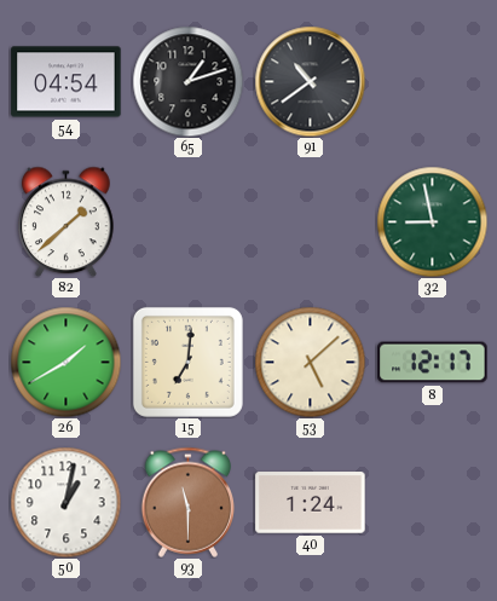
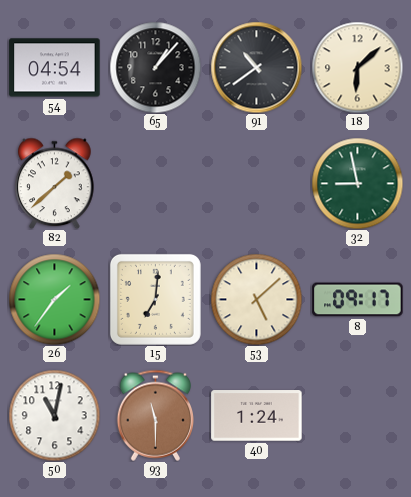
65: 1:12 -> 1:07
18: none -> 6:08
26: 1:40 -> 1:36
8: 12:17 -> 09:17
50: 1:02 -> 11:02
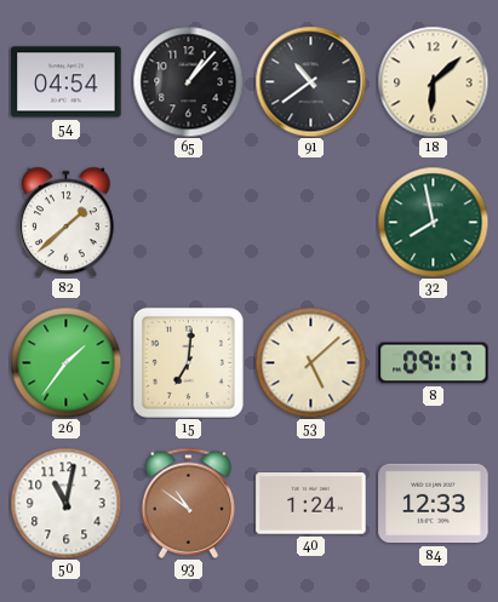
32: 8:58 -> 7:58
93: 11:30 -> 10:51
84: none -> 12:33
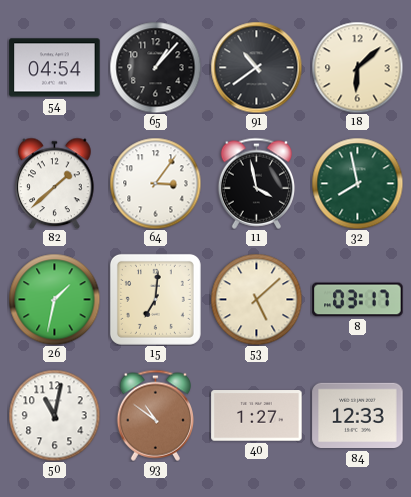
64: none -> 3:06
11: none -> 3:58
26: 1:36 -> 1:32
8: 09:17 -> 03:17
40: 1:24 -> 1:27
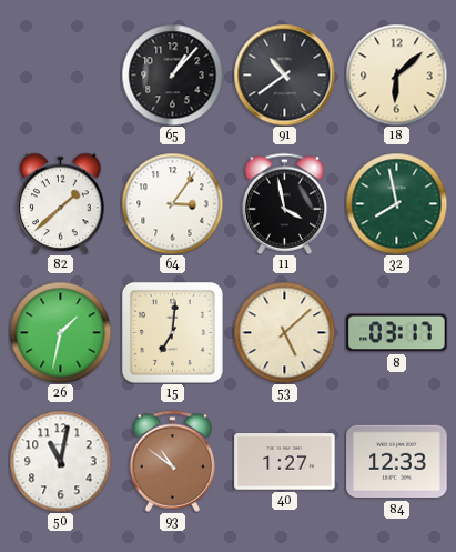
54: 04:54 -> none
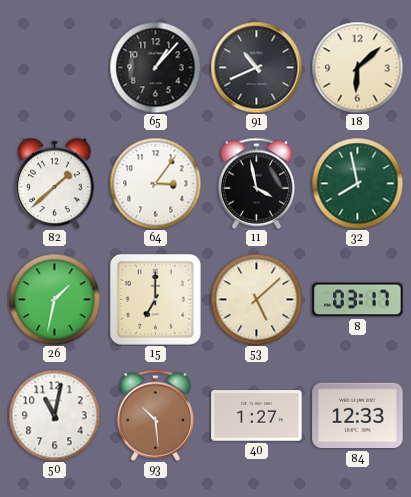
91: 10:39 -> 10:41
15: 7:01 -> 7:00
93: 10:51 -> 10:29
